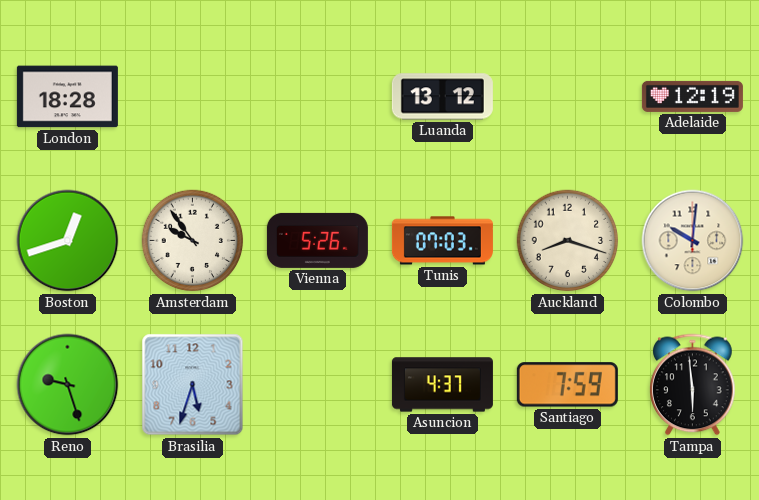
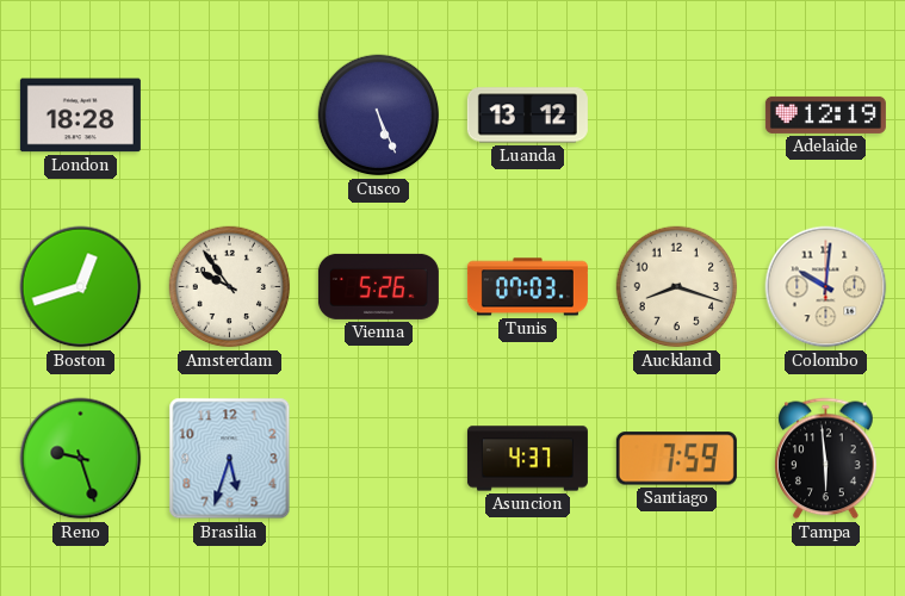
Cusco: none -> 5:26
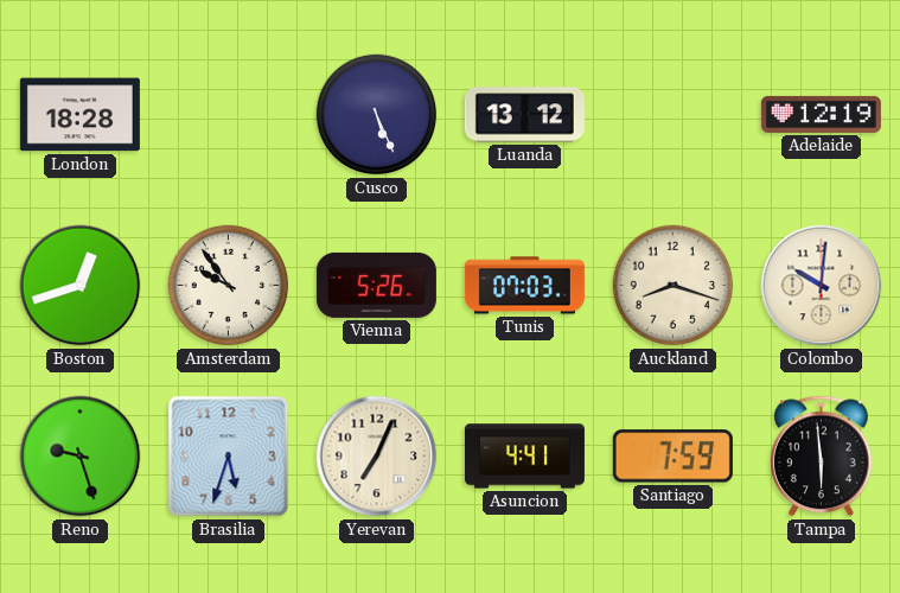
Yerevan: none -> 7:04
Asuncion: 4:37 -> 4:41
